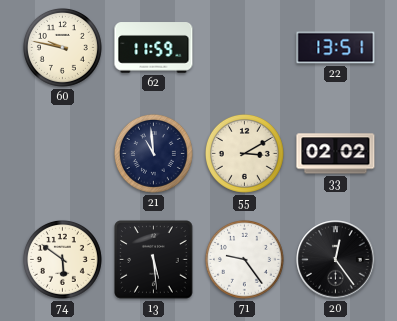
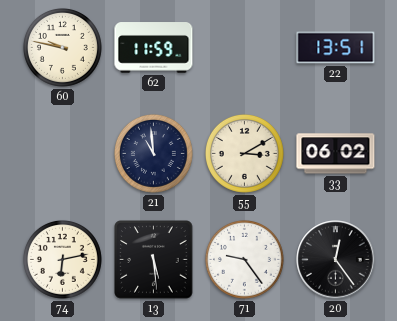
33: 02:02 -> 06:02
74: 5:51 -> 6:13
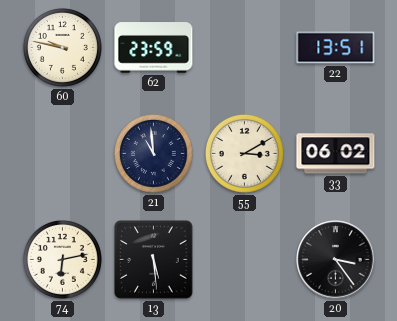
62: 11:59 -> 23:59
71: 9:24 -> none
20: 12:24 -> 3:24
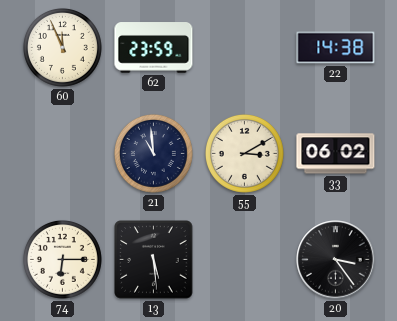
60: 9:47 -> 11:56
22: 13:51 -> 14:38
74: 6:13 -> 6:15
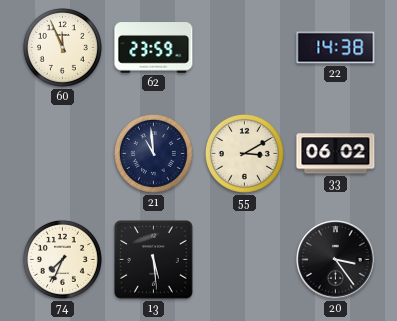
74: 6:15 -> 7:34
